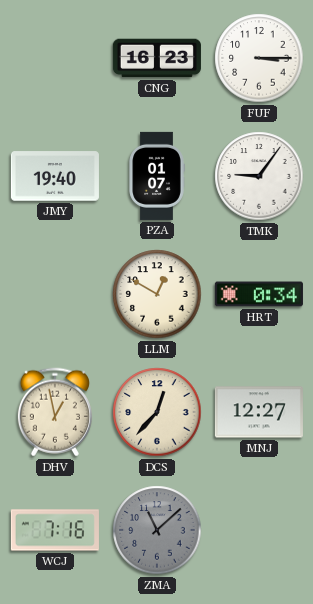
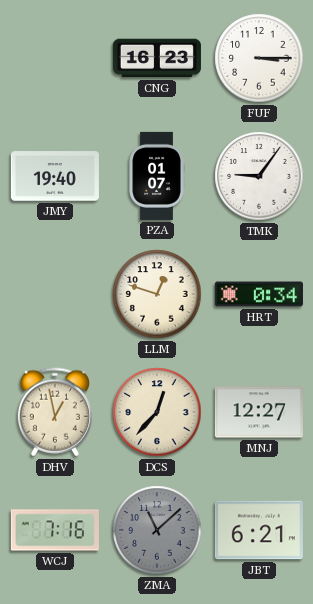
LLM: 12:50 -> 12:48
JBT: none -> 6:21
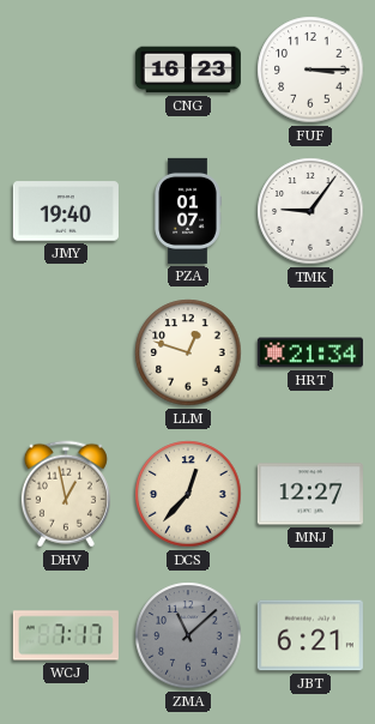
HRT: 0:34 -> 21:34
WCJ: 7:16 -> 7:17
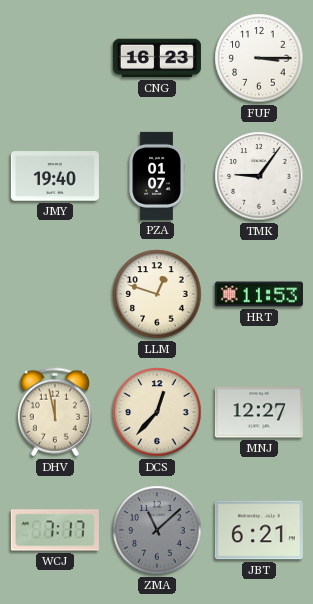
HRT: 21:34 -> 11:53
DHV: 12:58 -> 11:58
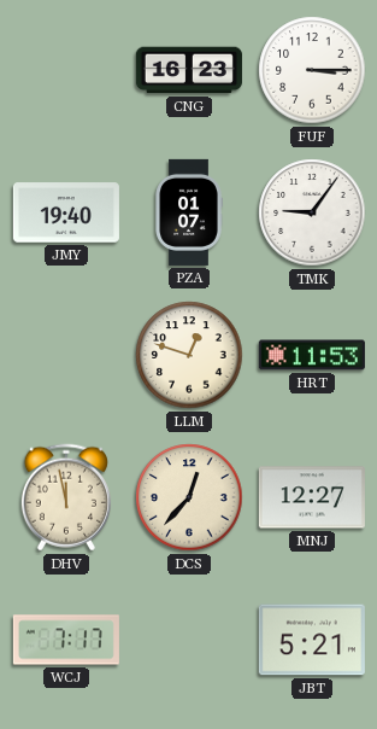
ZMA: 11:08 -> none
JBT: 6:21 -> 5:21
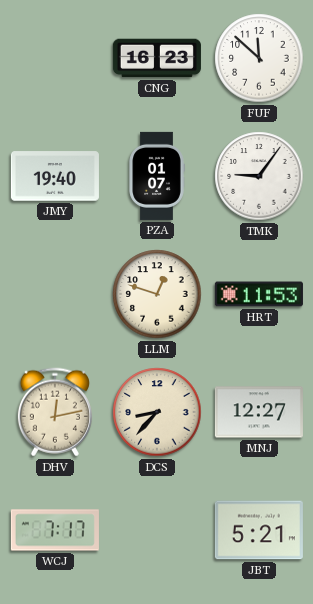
FUF: 3:15 -> 11:52
DHV: 11:58 -> 12:13
DCS: 12:37 -> 8:37
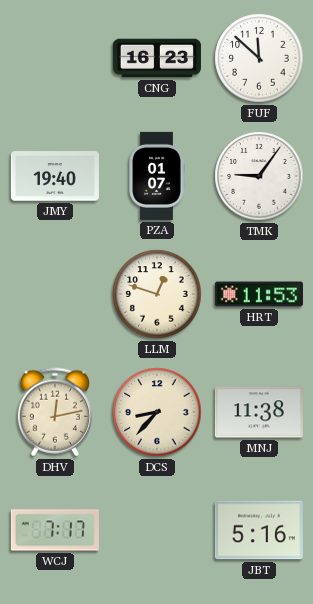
MNJ: 12:27 -> 11:38
JBT: 5:21 -> 5:16
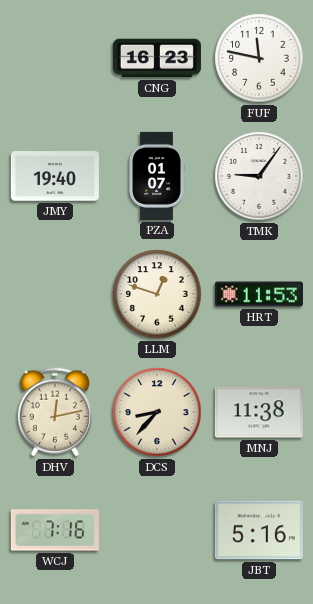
FUF: 11:52 -> 11:47
WCJ: 7:17 -> 7:16
